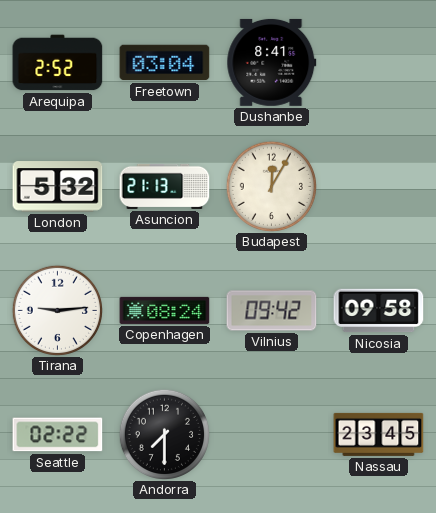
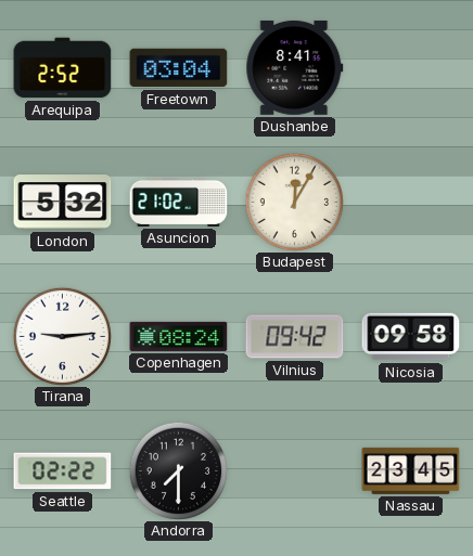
Asuncion: 21:13 -> 21:02
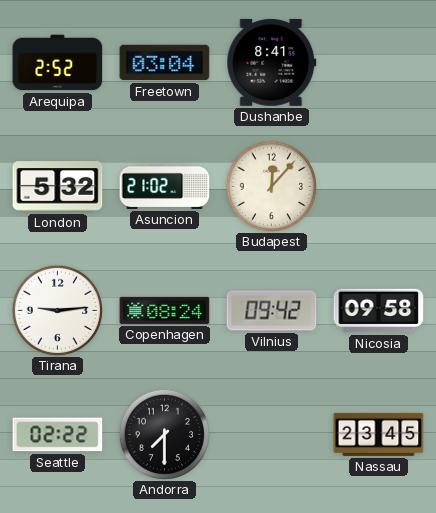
Budapest: 12:05 -> 12:07
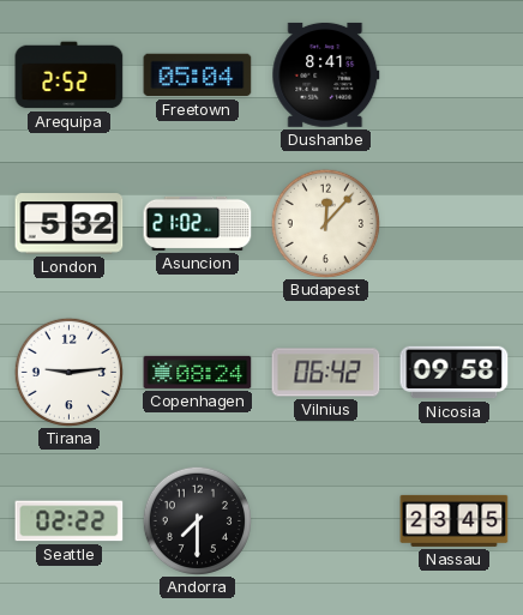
Freetown: 03:04 -> 05:04
Vilnius: 09:42 -> 06:42
